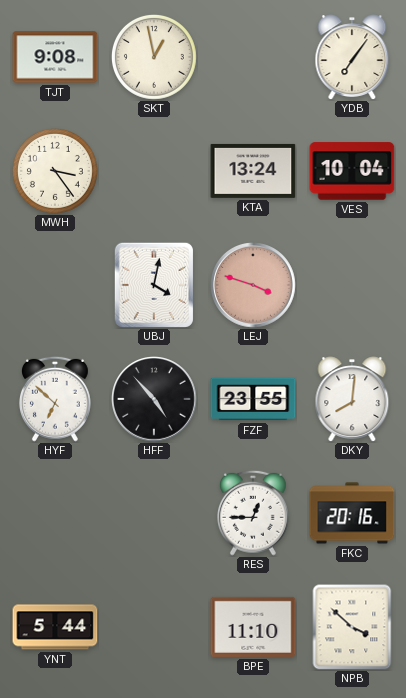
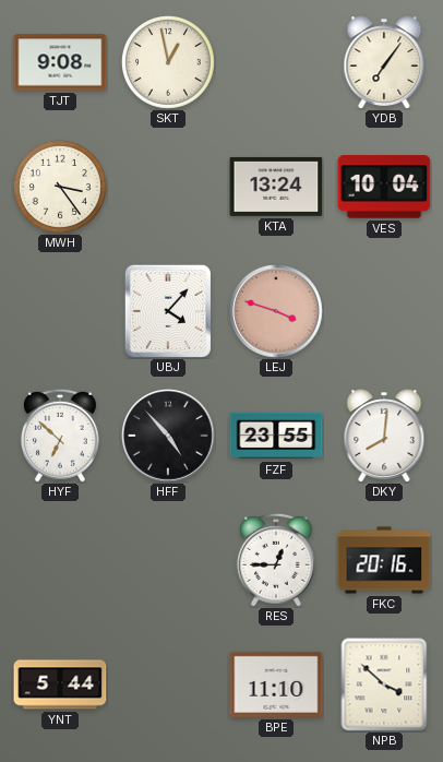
UBJ: 4:02 -> 4:07
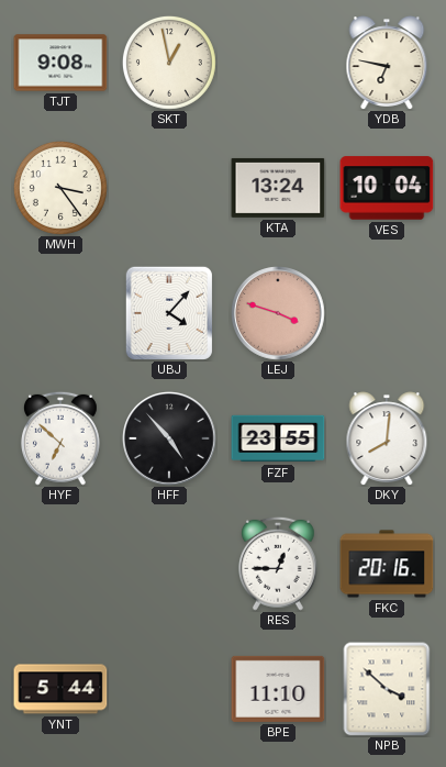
YDB: 7:06 -> 6:47
